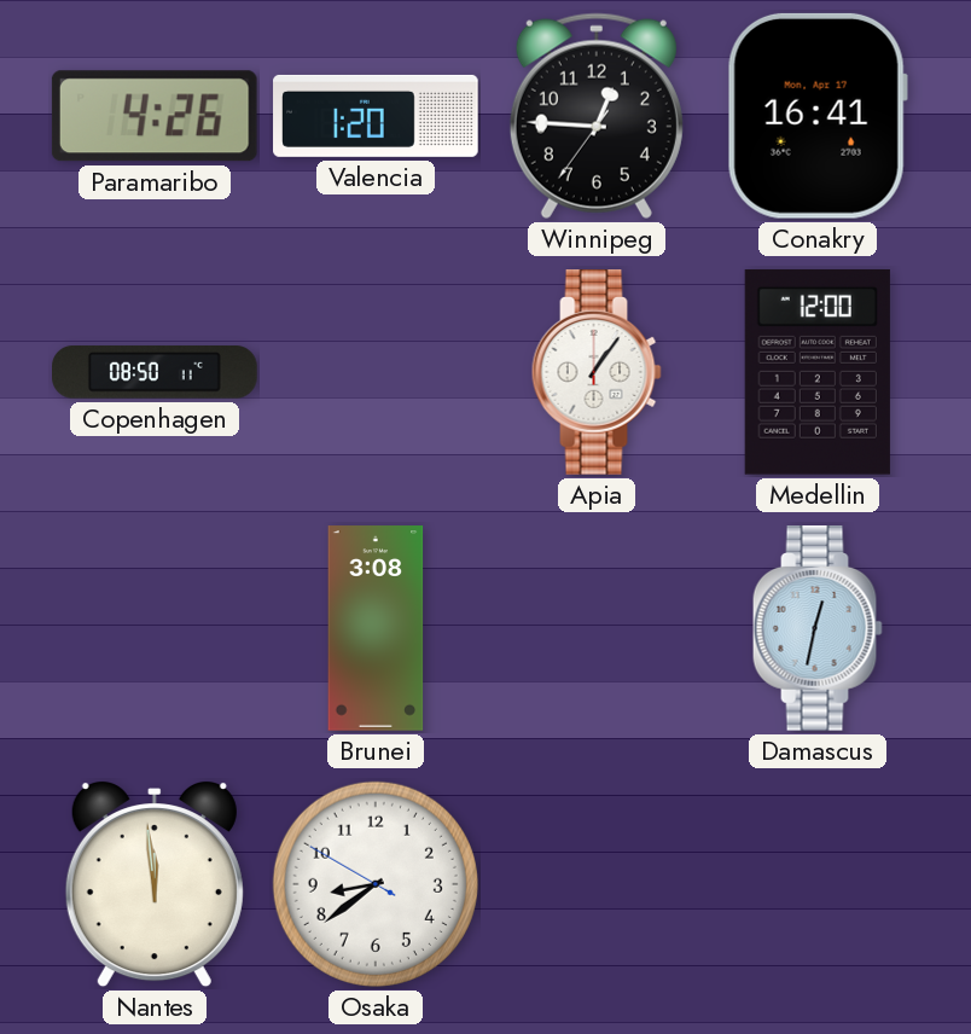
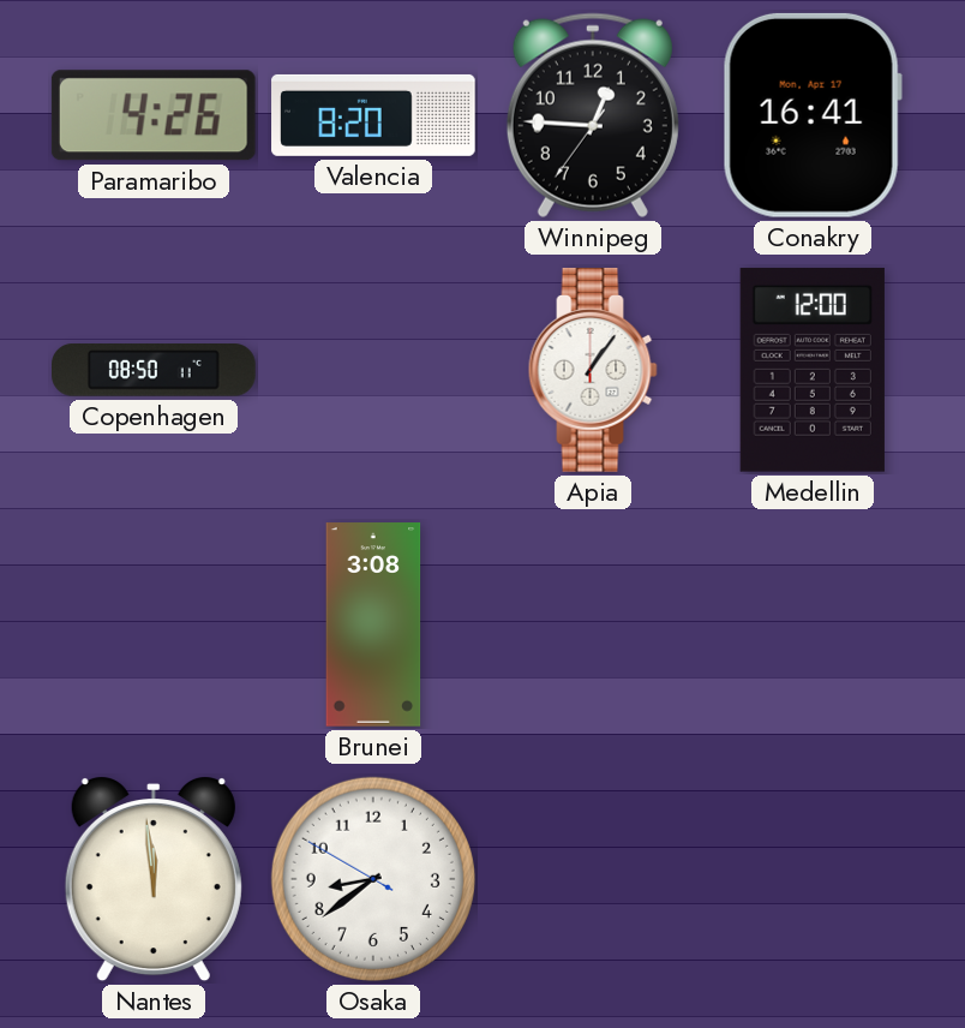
Valencia: 1:20 -> 8:20
Damascus: 12:32 -> none
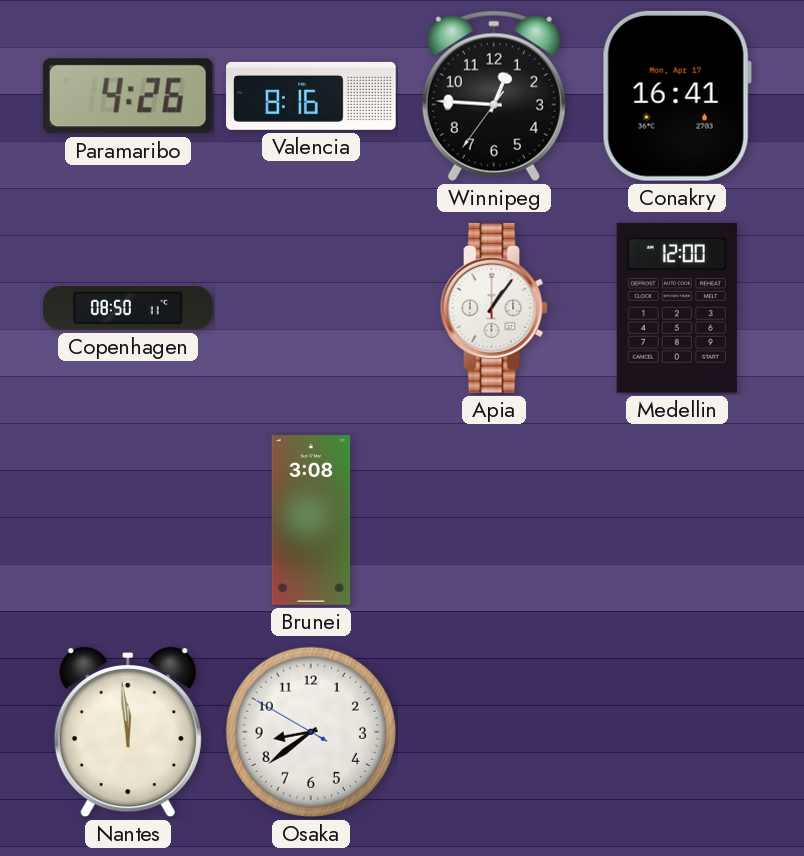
Valencia: 8:20 -> 8:16
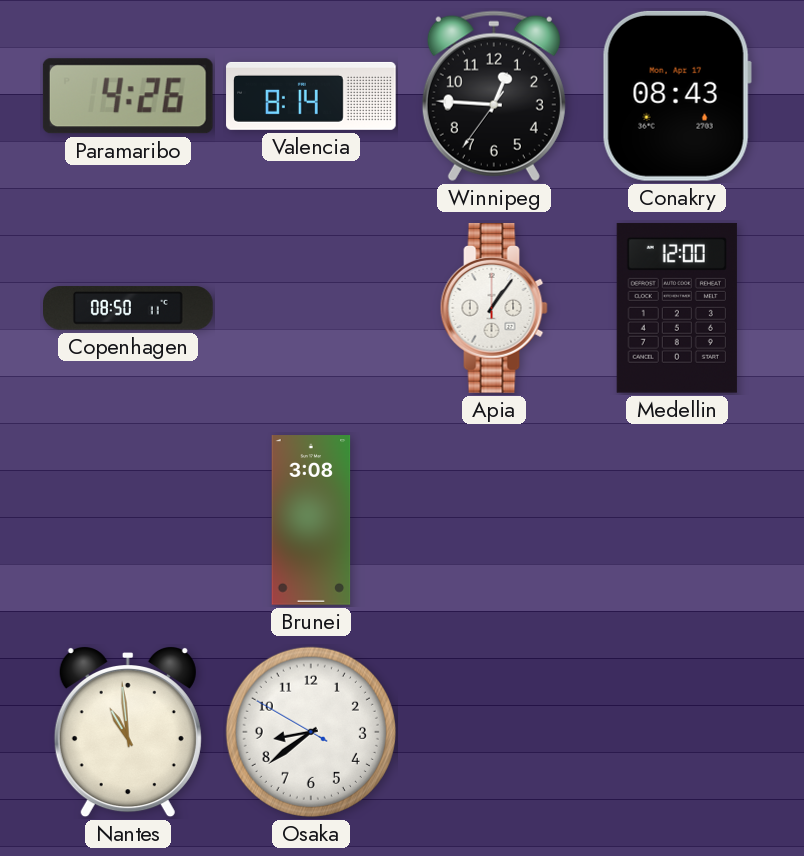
Valencia: 8:16 -> 8:14
Conakry: 16:41 -> 08:43
Nantes: 11:59 -> 10:59
